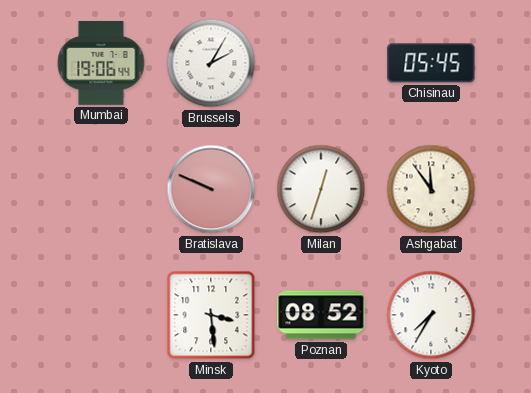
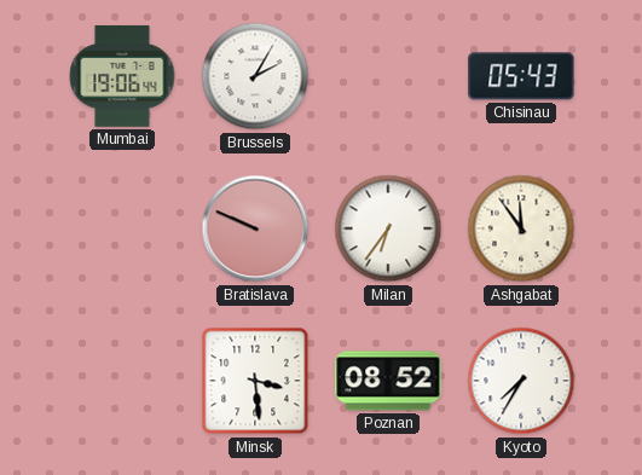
Chisinau: 05:45 -> 05:43
Milan: 12:33 -> 6:36
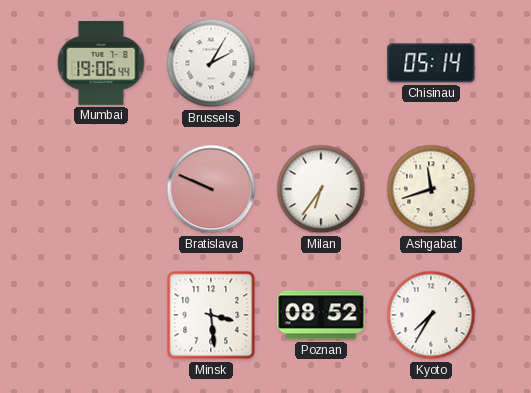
Chisinau: 05:43 -> 05:14
Ashgabat: 11:54 -> 11:42
